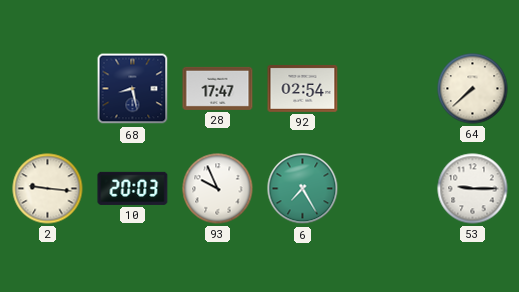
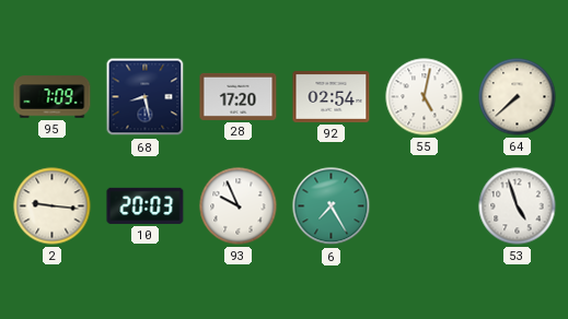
95: none -> 7:09
28: 17:47 -> 17:20
55: none -> 5:02
53: 9:15 -> 4:57
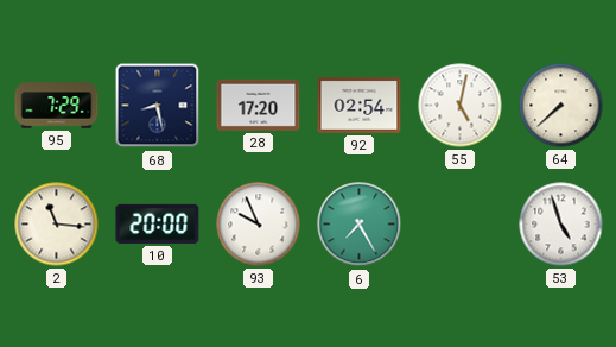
95: 7:09 -> 7:29
2: 9:16 -> 11:16
10: 20:03 -> 20:00
